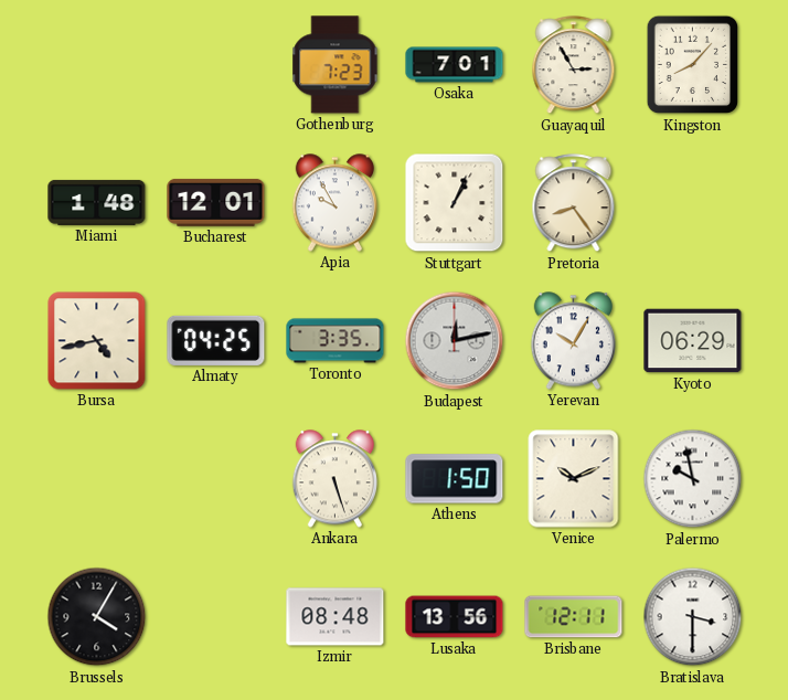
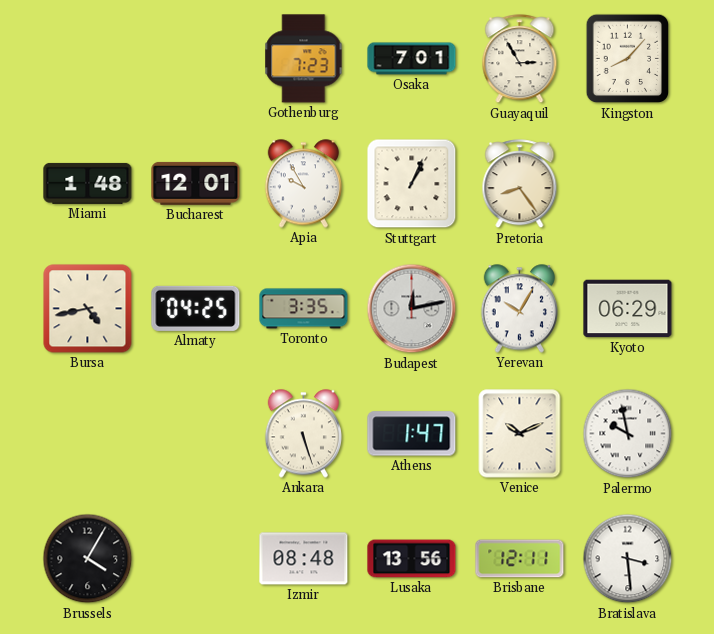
Athens: 1:50 -> 1:47
Bratislava: 3:30 -> 3:29
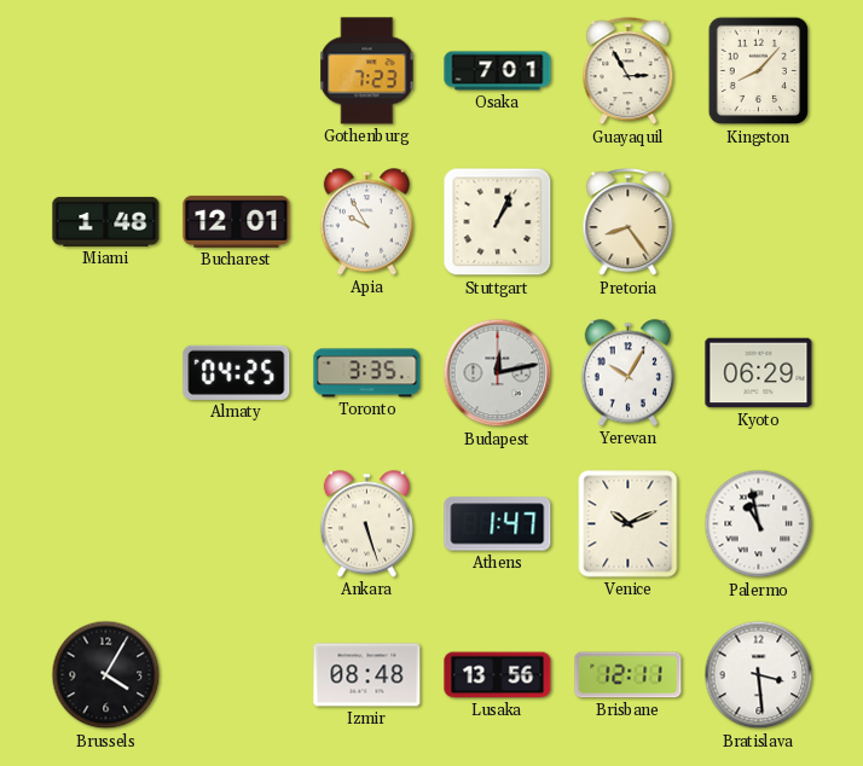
Bursa: 4:43 -> none
Palermo: 9:58 -> 10:58
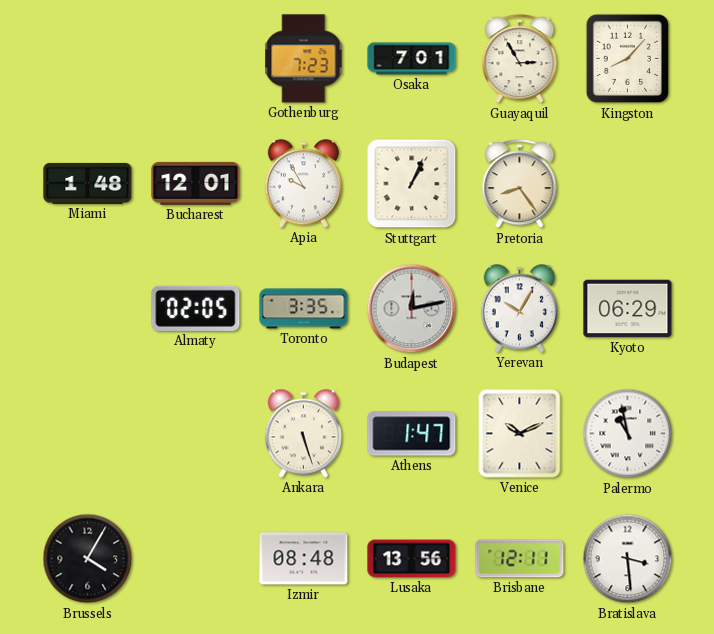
Almaty: 04:25 -> 02:05
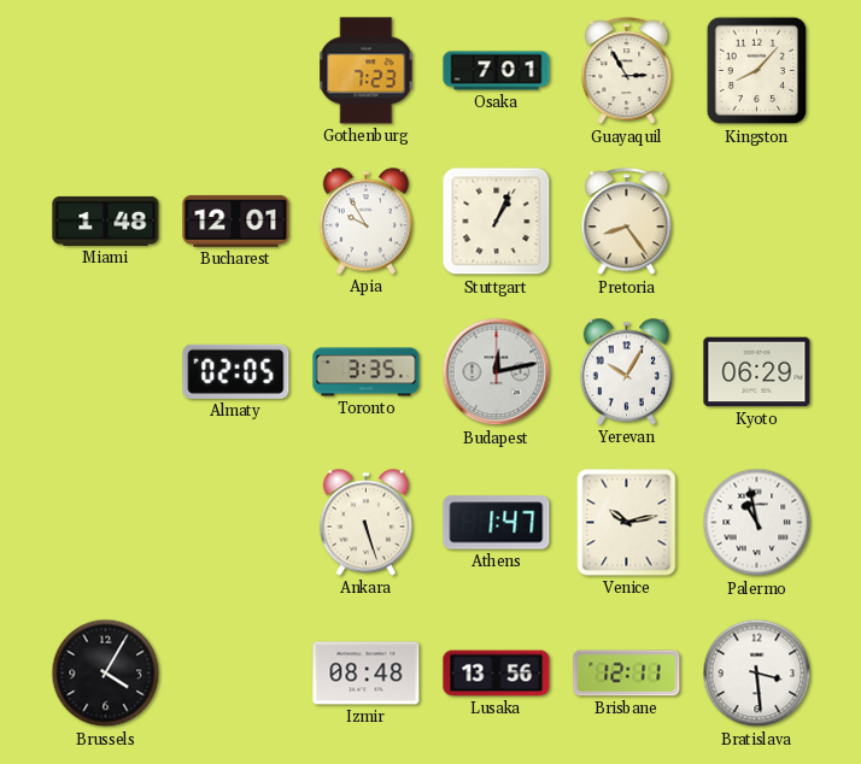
Venice: 10:11 -> 10:13
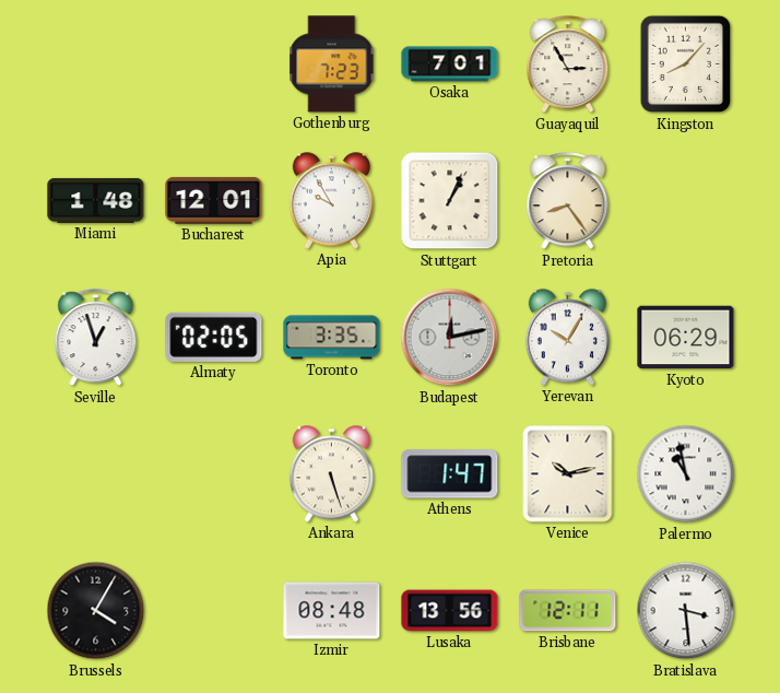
Seville: none -> 12:57
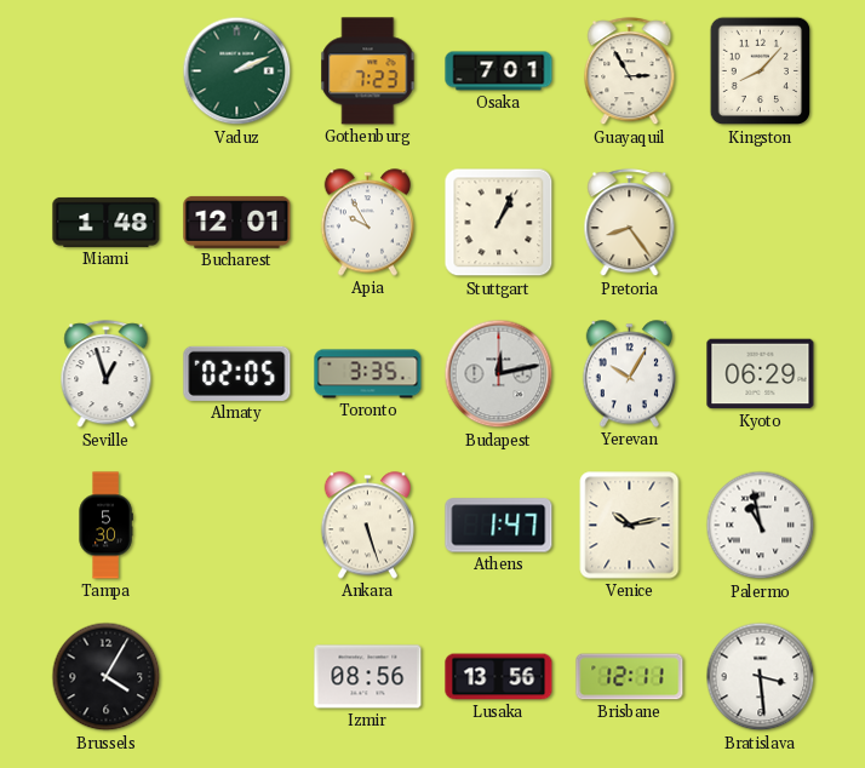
Vaduz: none -> 2:11
Tampa: none -> 5:30
Izmir: 08:48 -> 08:56
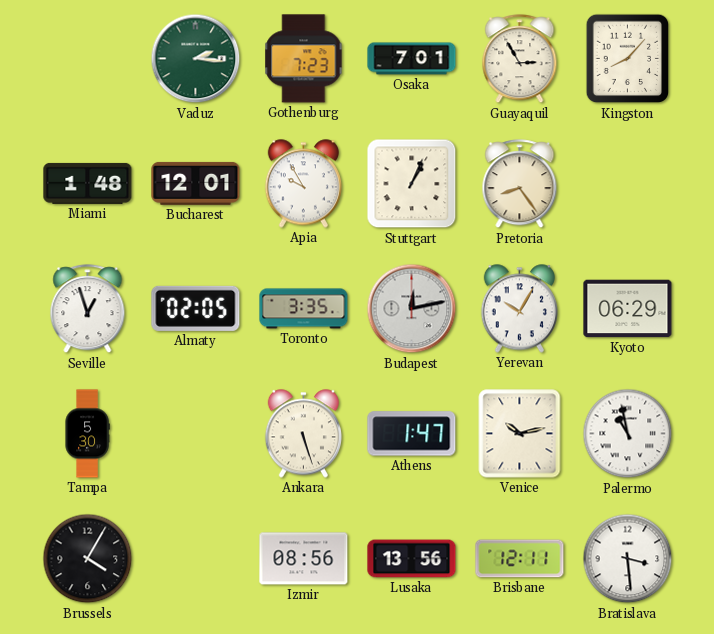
Vaduz: 2:11 -> 2:16
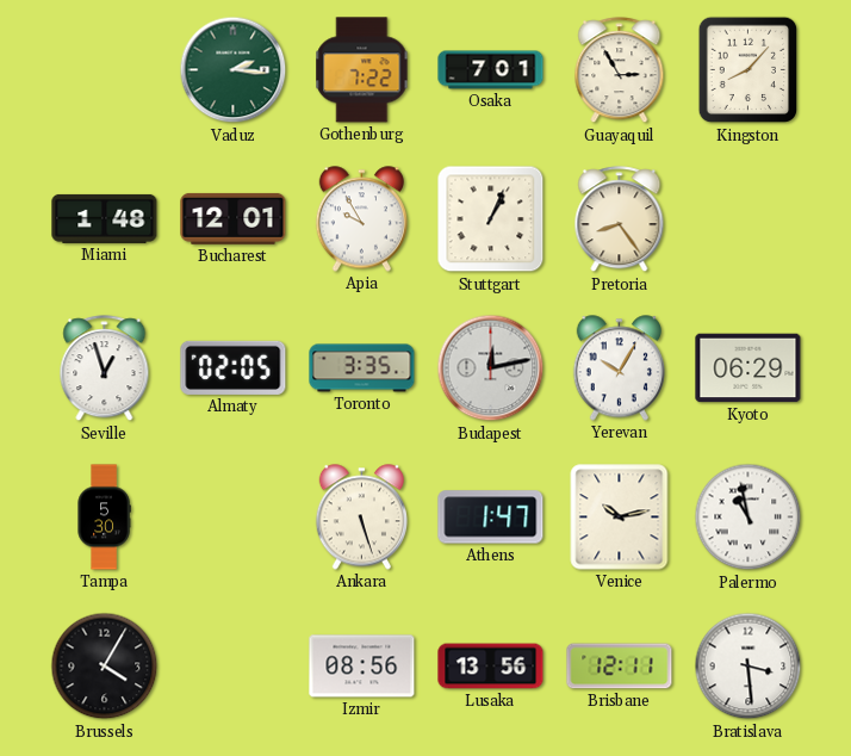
Gothenburg: 7:23 -> 7:22
